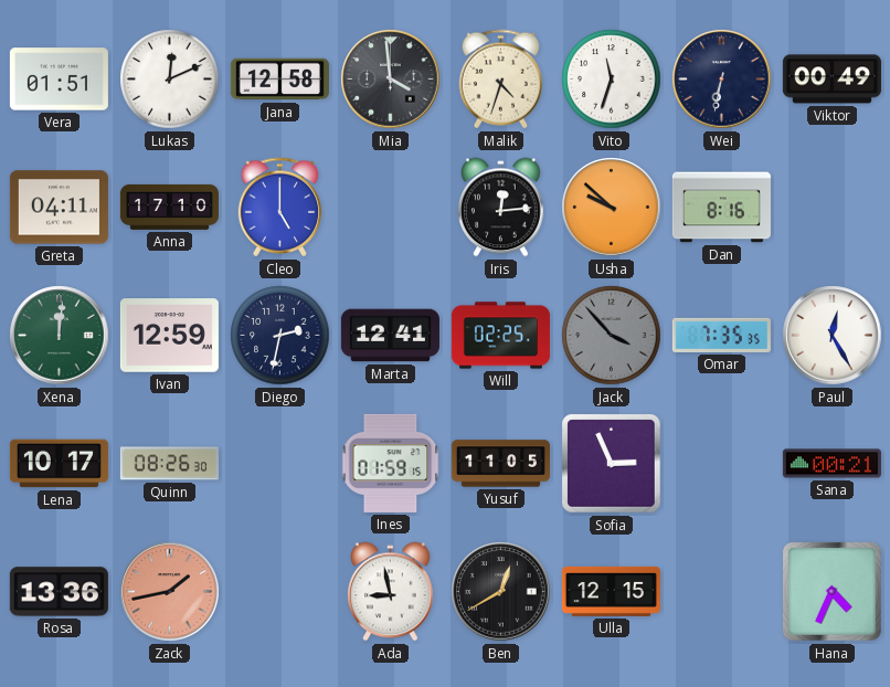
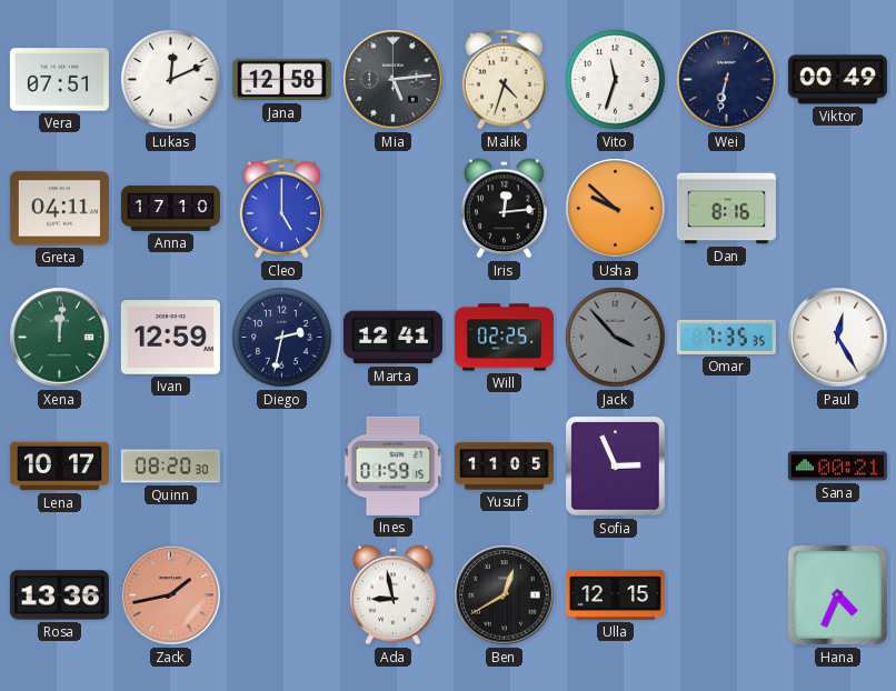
Vera: 01:51 -> 07:51
Mia: 3:59 -> 5:14
Quinn: 08:26 -> 08:20
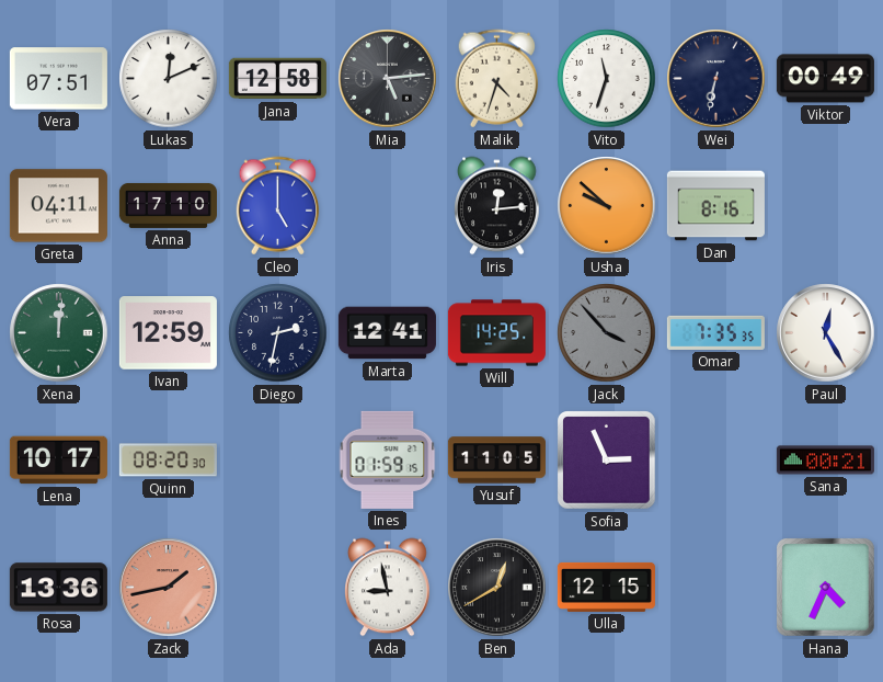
Will: 02:25 -> 14:25
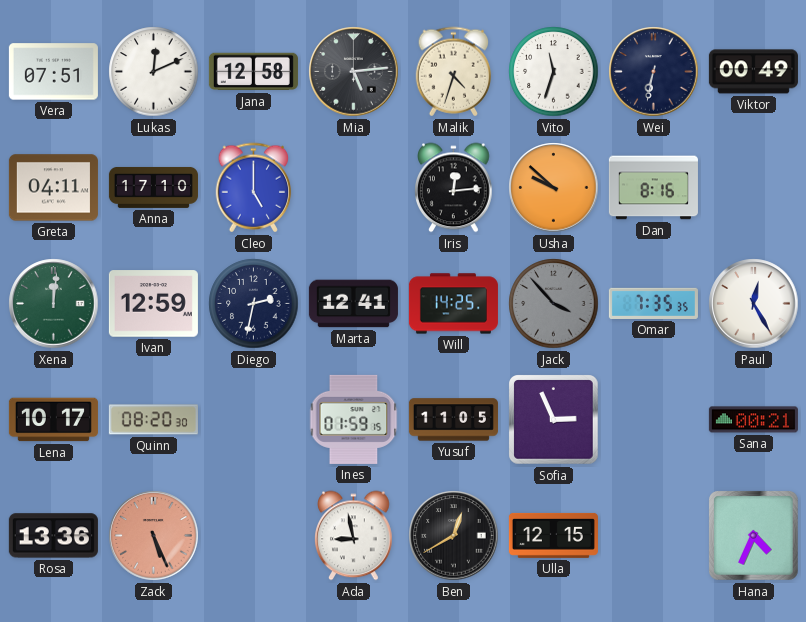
Zack: 1:43 -> 5:26
